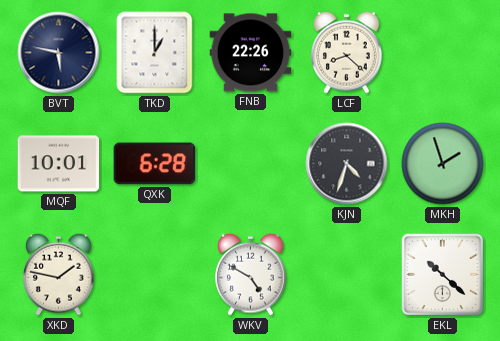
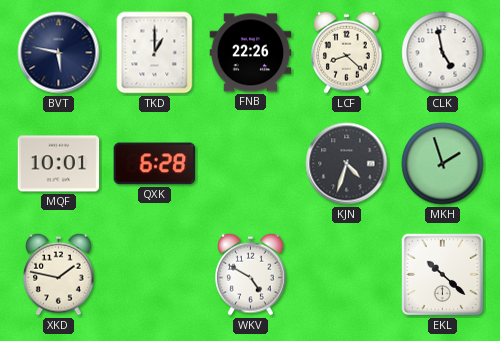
CLK: none -> 4:58
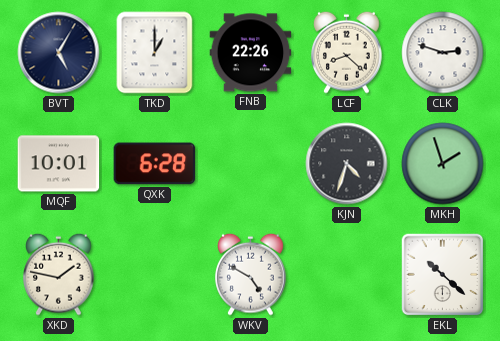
BVT: 5:47 -> 5:05
CLK: 4:58 -> 2:48
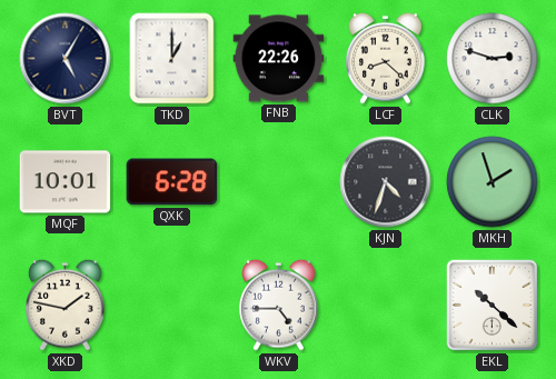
WKV: 4:50 -> 4:45
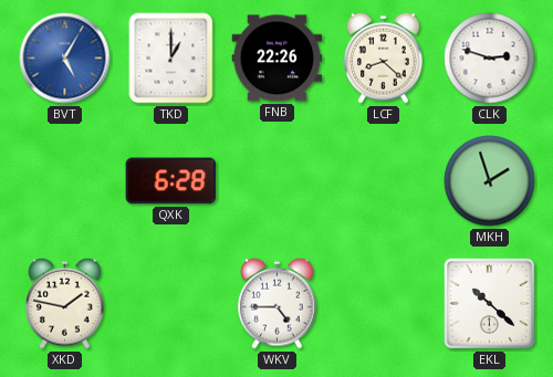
BVT dial: navy -> blue
MQF: 10:01 -> none
KJN: 4:33 -> none
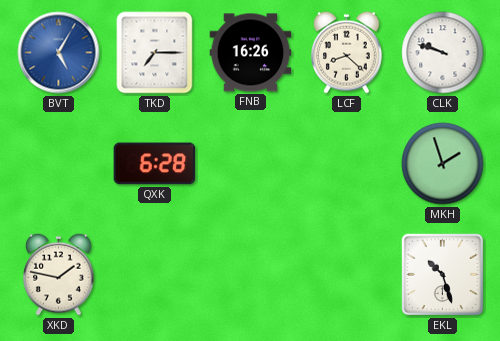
TKD: 1:00 -> 7:15
FNB: 22:26 -> 16:26
CLK: 2:48 -> 9:48
WKV: 4:45 -> none
EKL: 10:22 -> 10:27
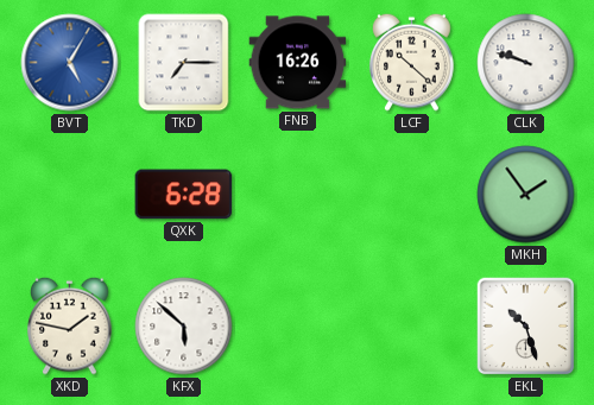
LCF: 8:22 -> 10:22
MKH: 1:57 -> 1:54
KFX: none -> 5:52
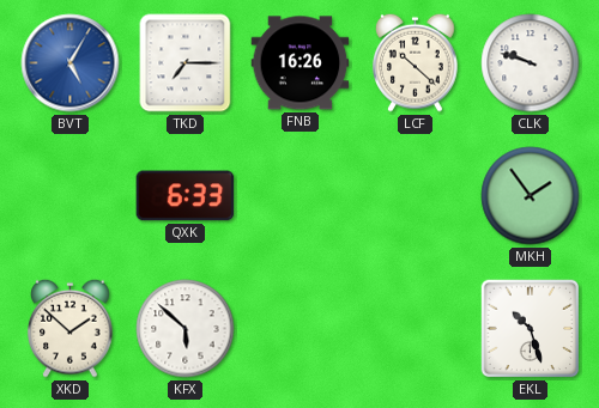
QXK: 6:28 -> 6:33
XKD: 1:47 -> 1:52
